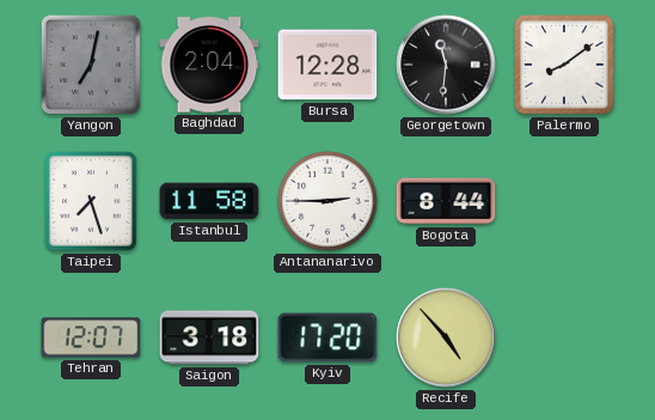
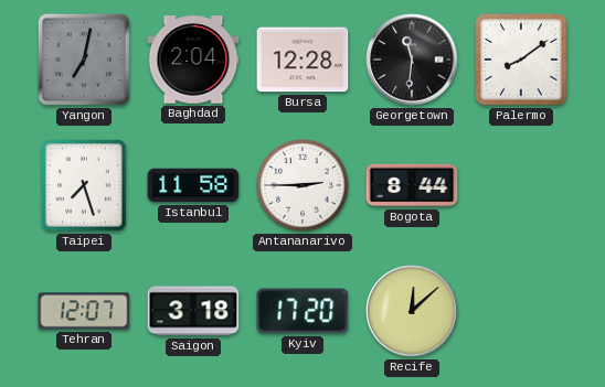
Recife: 4:53 -> 12:08
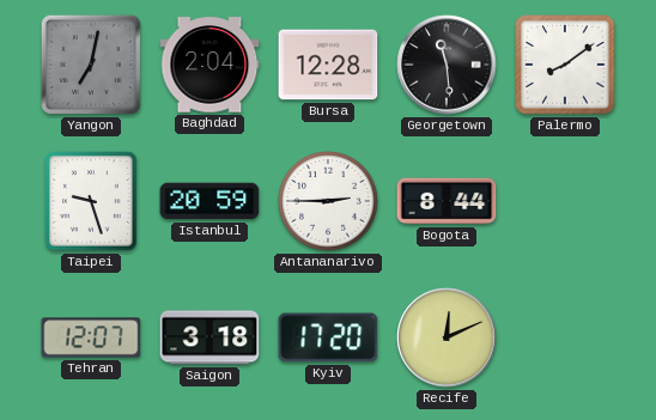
Georgetown: 11:31 -> 11:29
Taipei: 7:27 -> 9:27
Istanbul: 11:58 -> 20:59
Recife: 12:08 -> 12:11
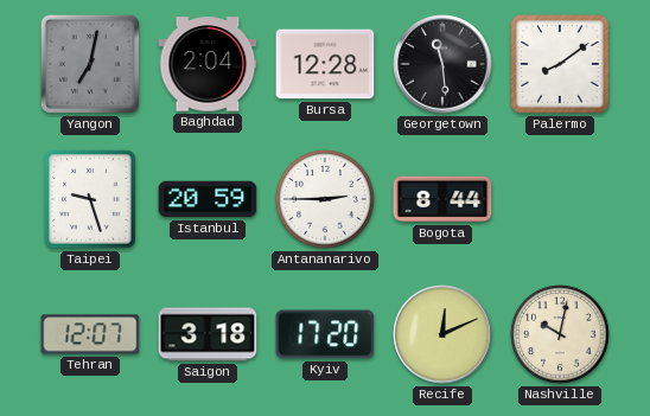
Nashville: none -> 10:02
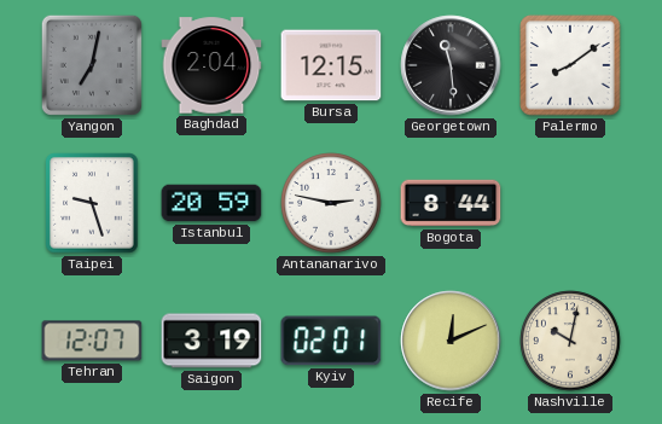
Bursa: 12:28 -> 12:15
Antananarivo: 2:45 -> 2:47
Saigon: 3:18 -> 3:19
Kyiv: 17:20 -> 02:01
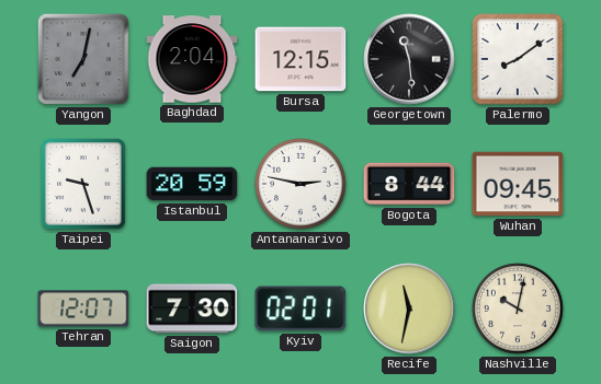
Wuhan: none -> 09:45
Saigon: 3:19 -> 7:30
Recife: 12:11 -> 11:32
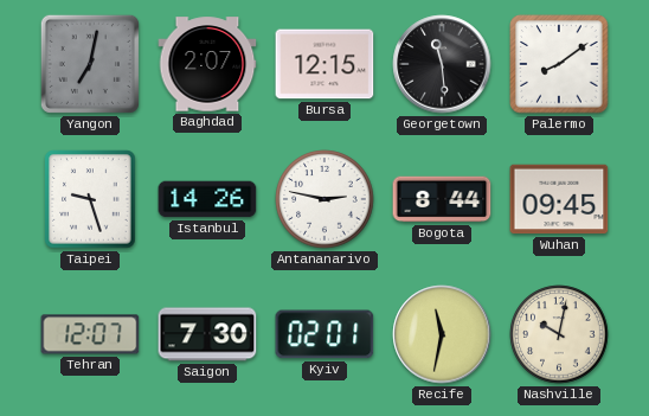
Baghdad: 2:04 -> 2:07
Istanbul: 20:59 -> 14:26
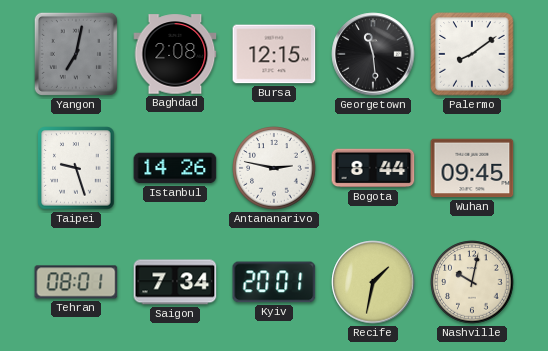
Baghdad: 2:07 -> 2:08
Tehran: 12:07 -> 08:01
Saigon: 7:30 -> 7:34
Kyiv: 02:01 -> 20:01
Recife: 11:32 -> 1:32
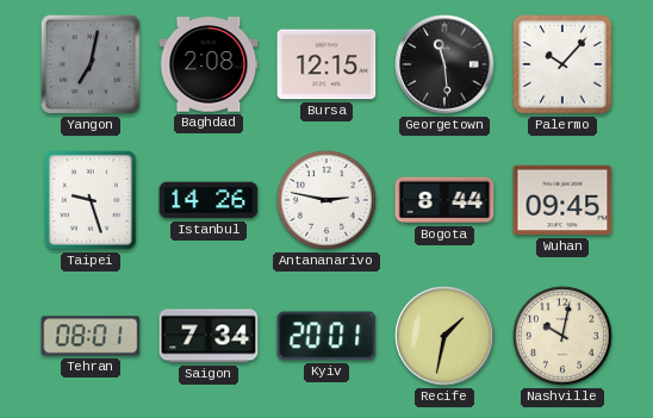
Palermo: 8:09 -> 10:07
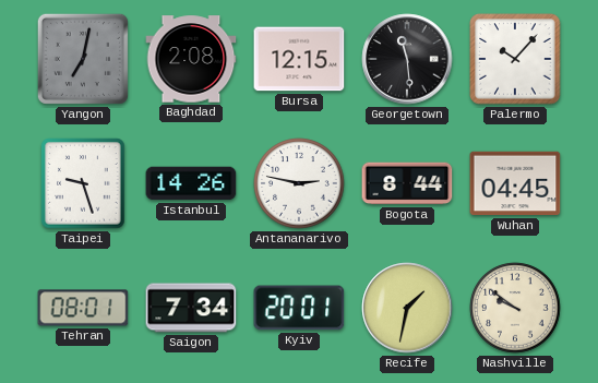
Wuhan: 09:45 -> 04:45
Nashville: 10:02 -> 9:51
